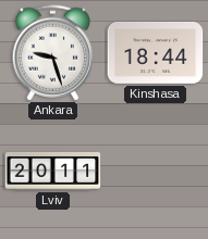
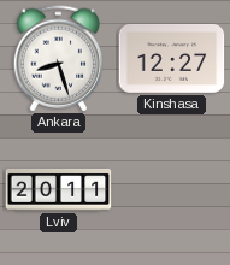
Ankara: 9:27 -> 8:27
Kinshasa: 18:44 -> 12:27
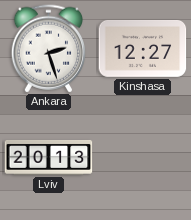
Ankara: 8:27 -> 2:27
Lviv: 20:11 -> 20:13
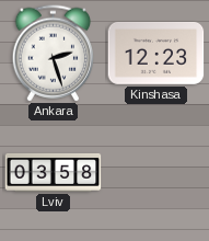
Kinshasa: 12:27 -> 12:23
Lviv: 20:13 -> 03:58
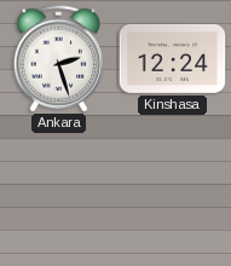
Kinshasa: 12:23 -> 12:24
Lviv: 03:58 -> none
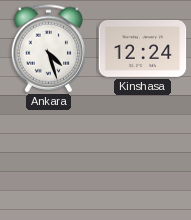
Ankara: 2:27 -> 4:27
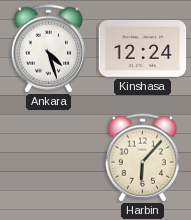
Harbin: none -> 6:07
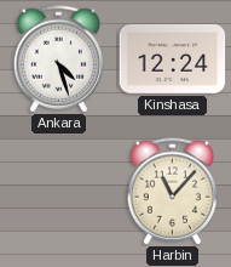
Harbin: 6:07 -> 11:07
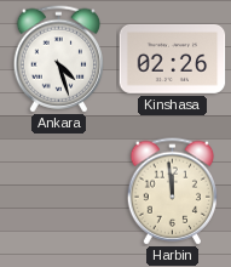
Kinshasa: 12:24 -> 02:26
Harbin: 11:07 -> 11:59
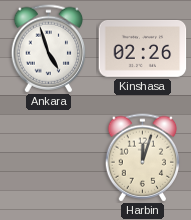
Ankara: 4:27 -> 4:57
Harbin: 11:59 -> 12:03
